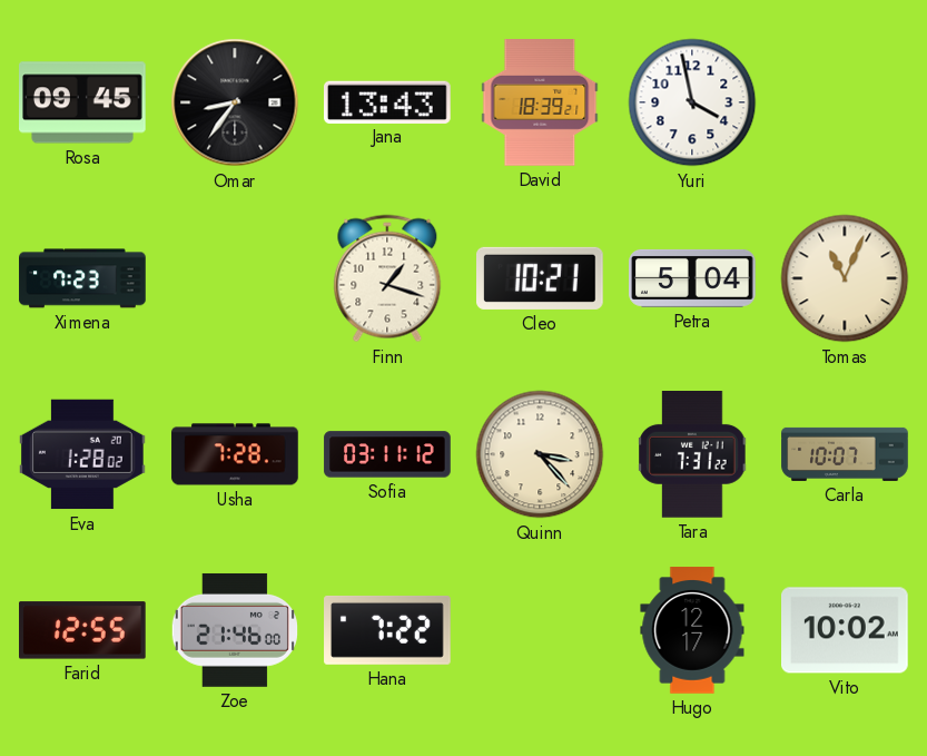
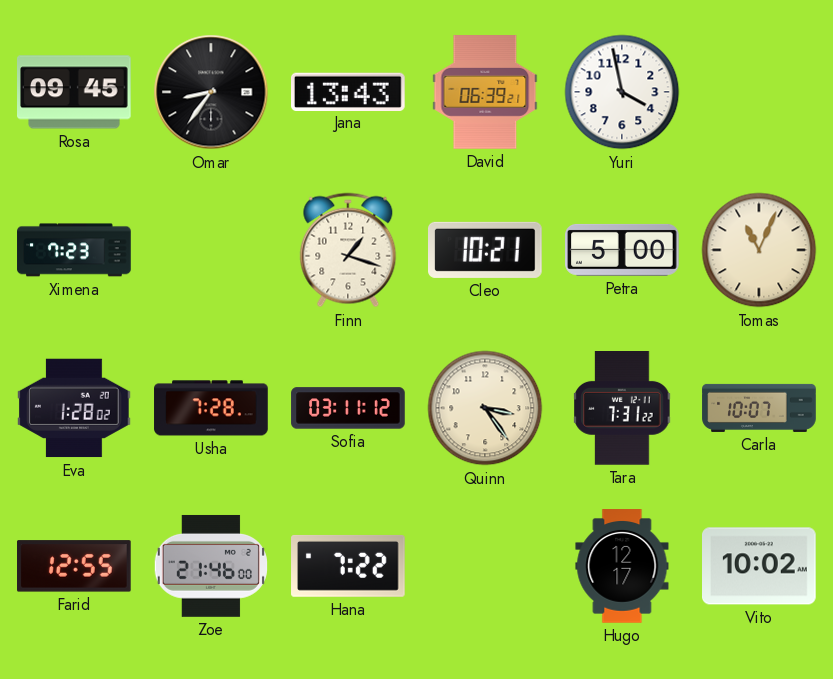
David: 18:39 -> 06:39
Petra: 5:04 -> 5:00
Quinn: 3:23 -> 3:24
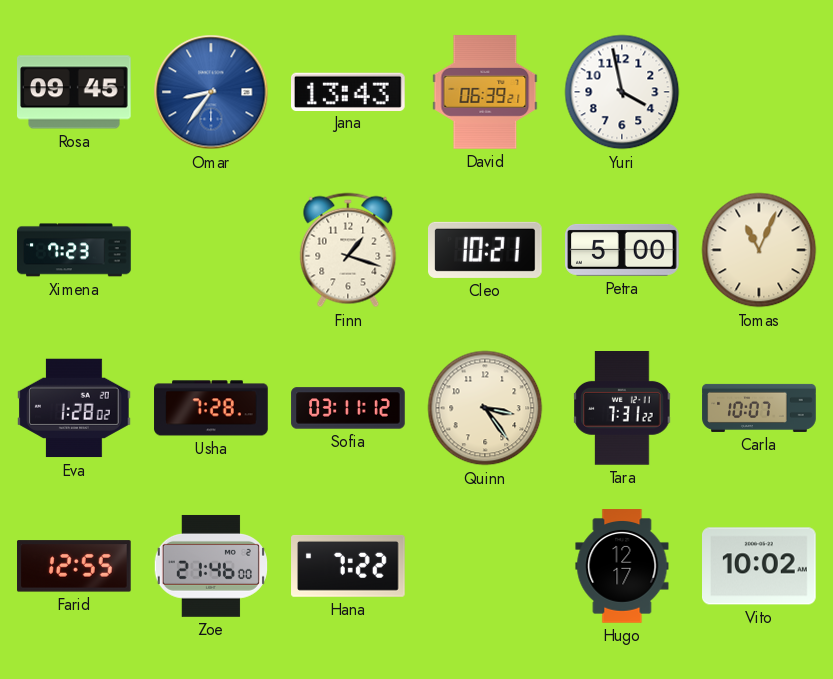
Omar dial: black -> blue
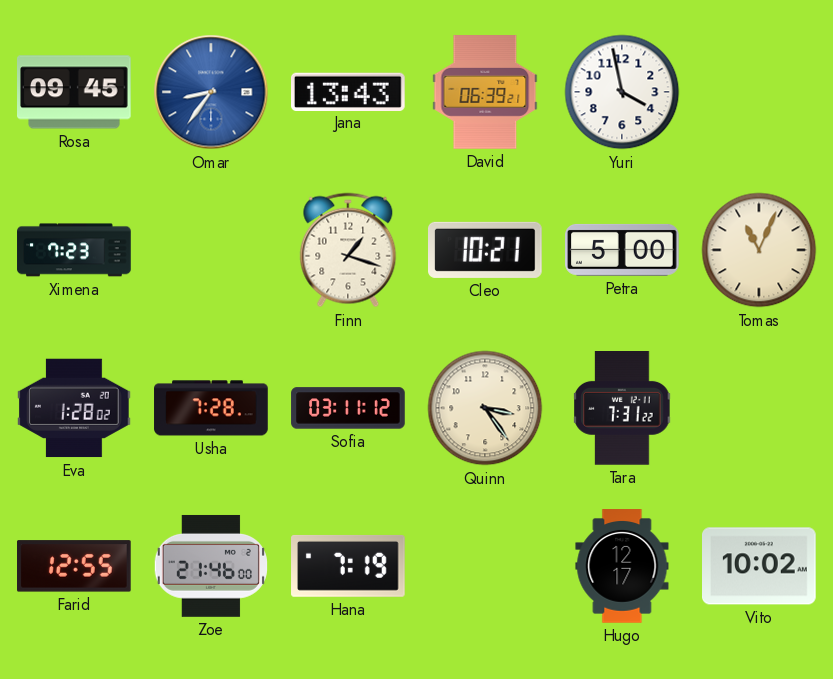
Carla: 10:07 -> none
Hana: 7:22 -> 7:19
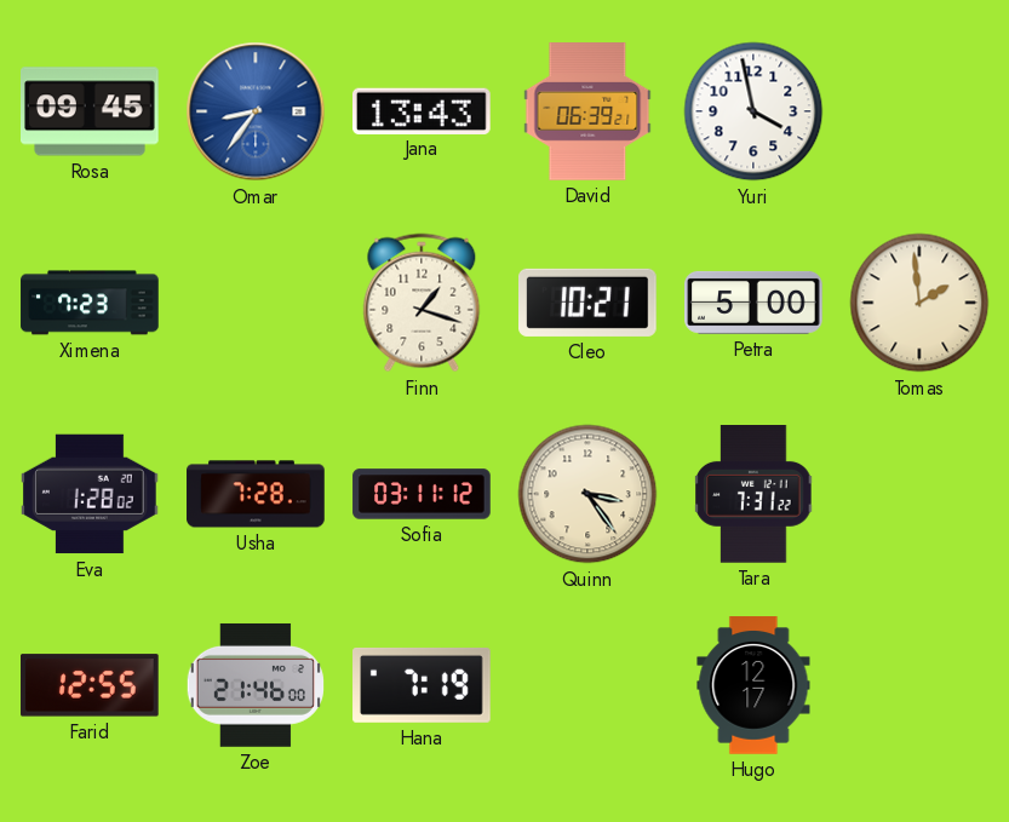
Tomas: 11:04 -> 1:59
Vito: 10:02 -> none
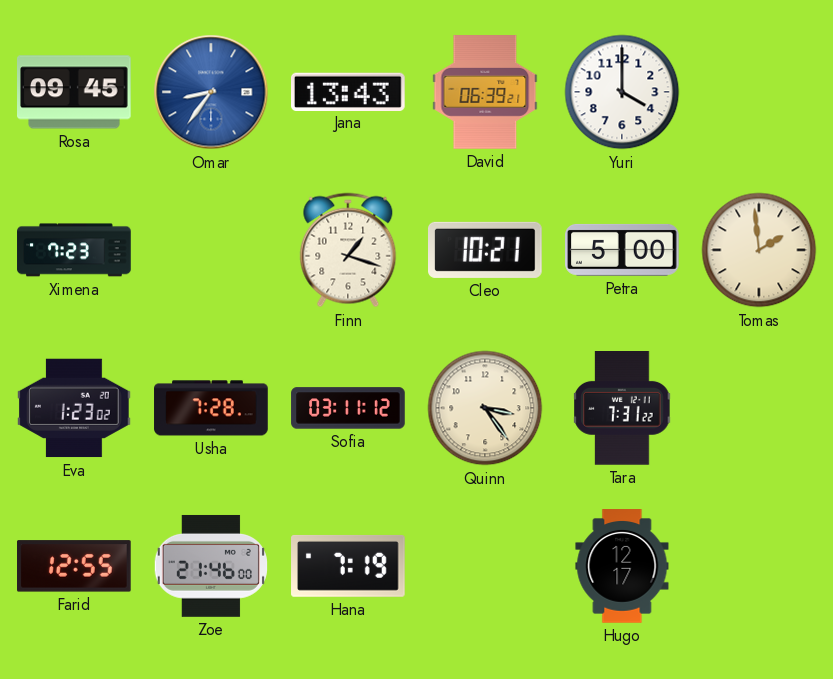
Yuri: 3:58 -> 4:00
Eva: 1:28 -> 1:23
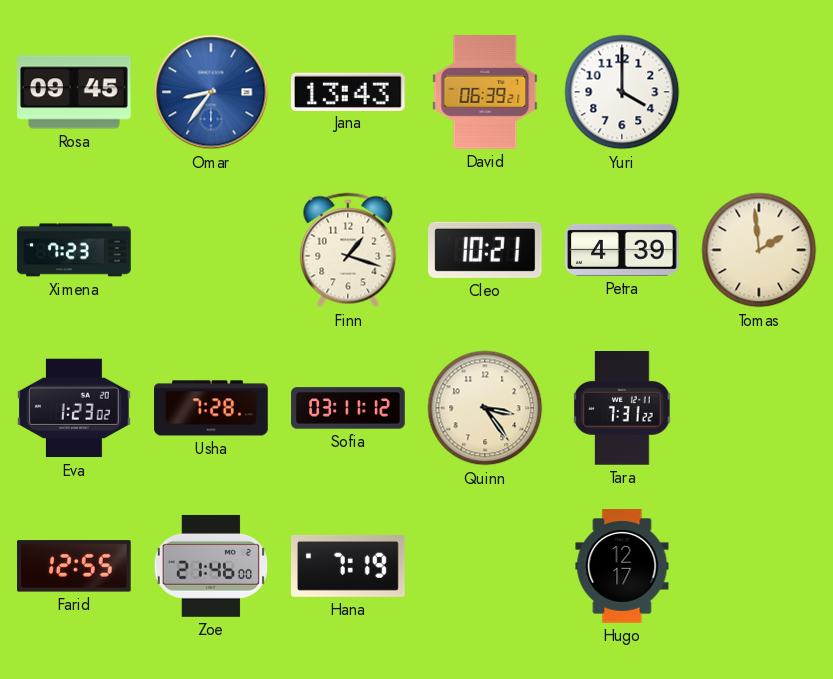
Petra: 5:00 -> 4:39
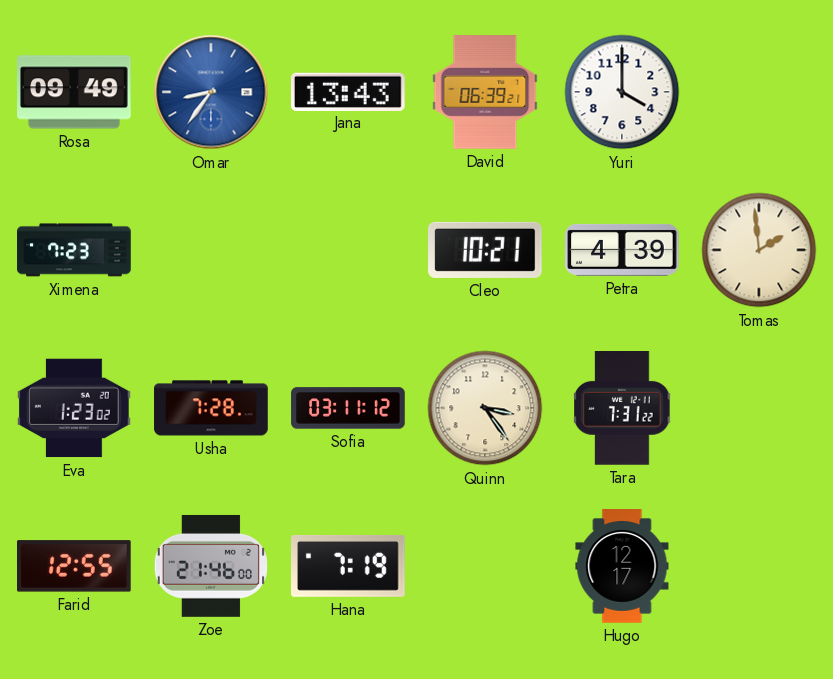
Rosa: 09:45 -> 09:49
Finn: 1:18 -> none
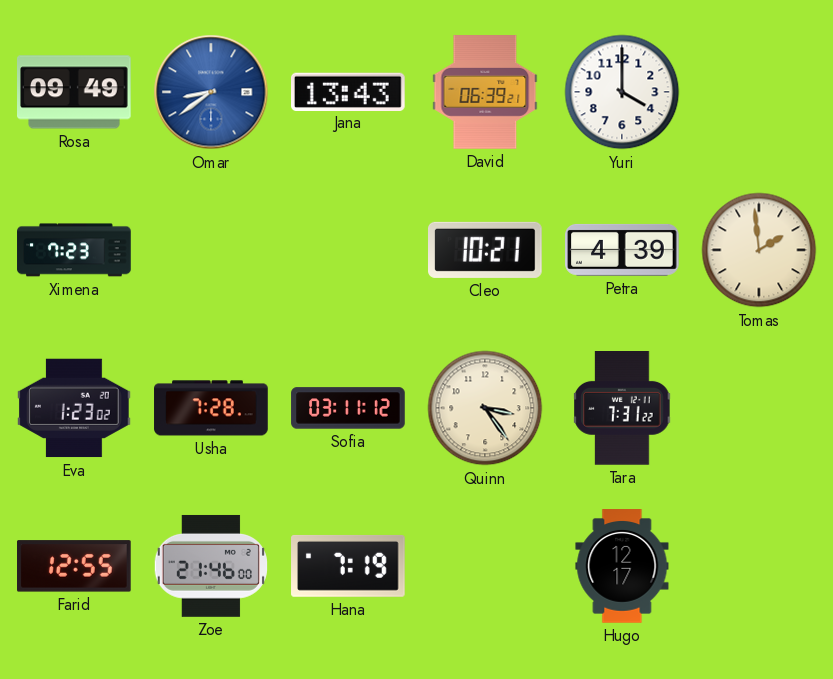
Omar: 8:36 -> 8:39
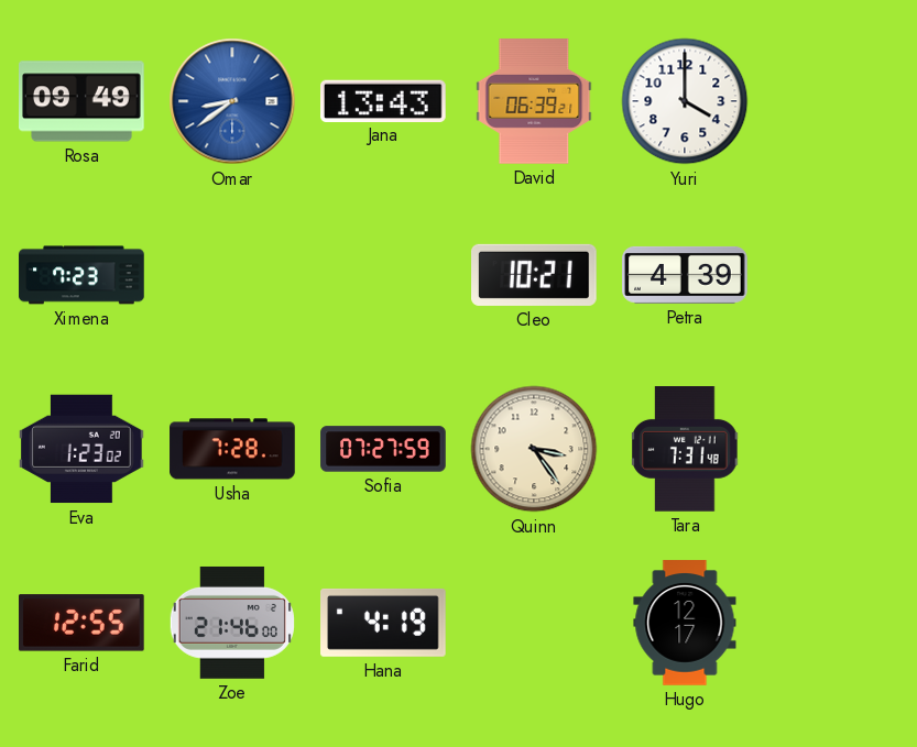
Tomas: 1:59 -> none
Sofia: 03:11 -> 07:27
Tara: 7:31:22 -> 7:31:48
Hana: 7:19 -> 4:19
